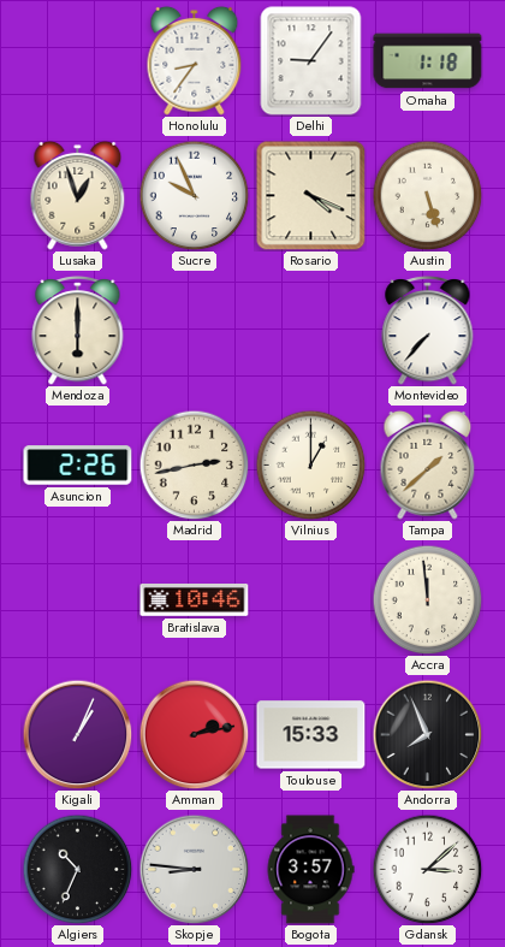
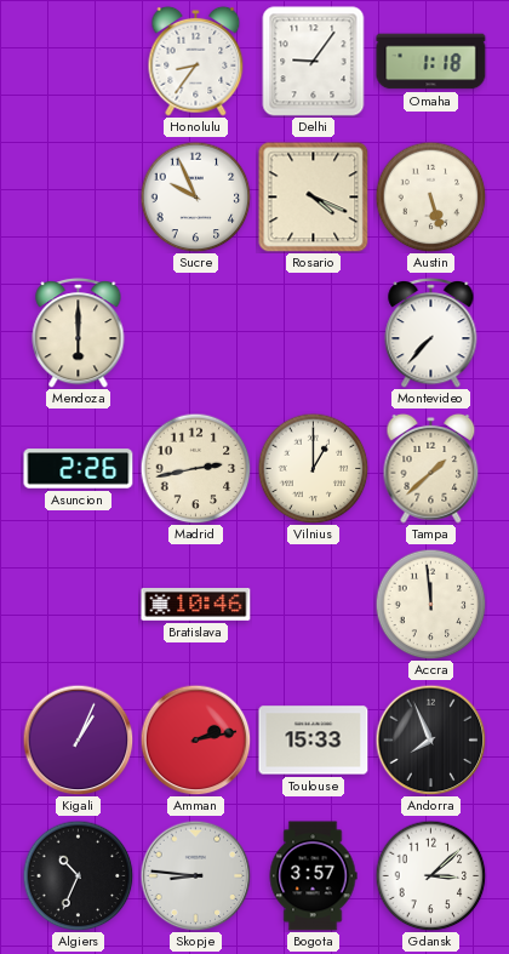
Lusaka: 12:57 -> none
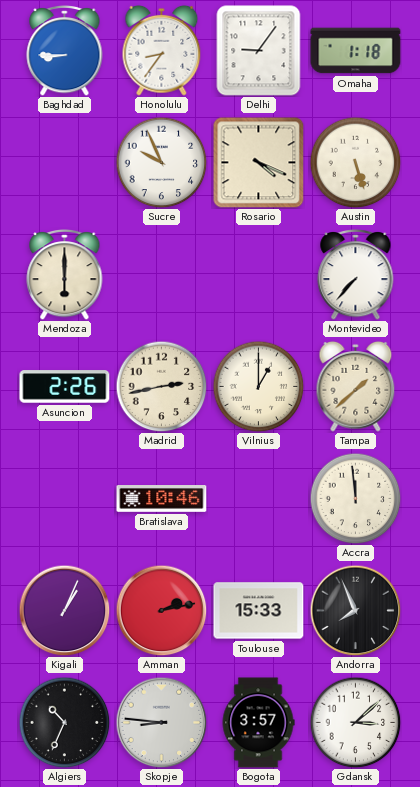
Baghdad: none -> 8:45
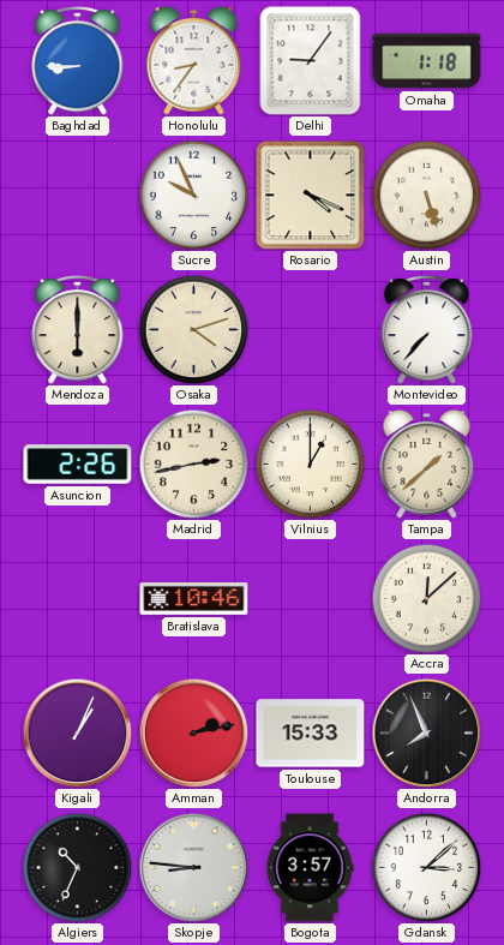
Osaka: none -> 4:12
Accra: 11:59 -> 12:08
